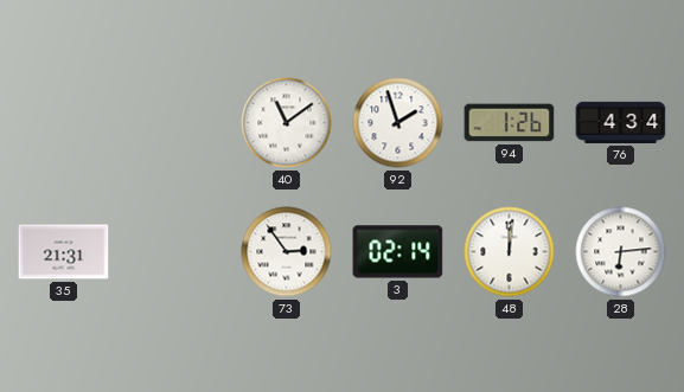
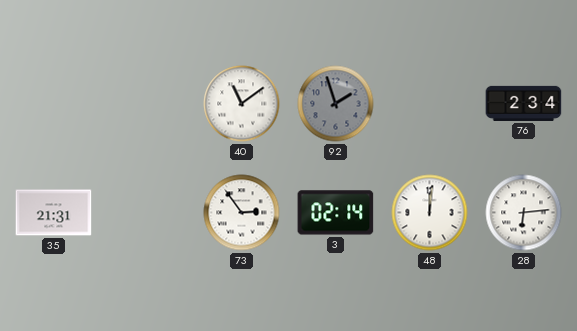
92 dial: white -> grey
94: 1:26 -> none
76: 4:34 -> 2:34
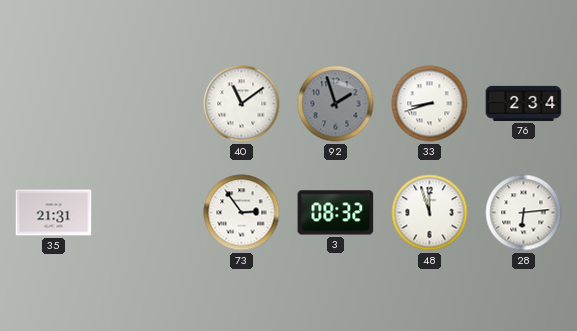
33: none -> 8:42
3: 02:14 -> 08:32
48: 12:01 -> 11:57
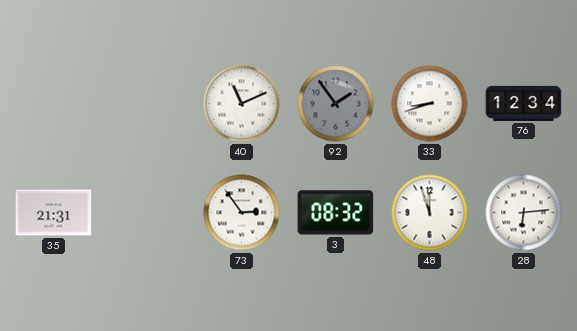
40: 11:09 -> 11:11
92: 1:57 -> 1:54
76: 2:34 -> 12:34
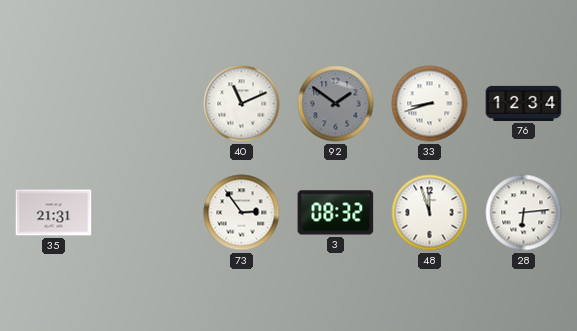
92: 1:54 -> 1:51
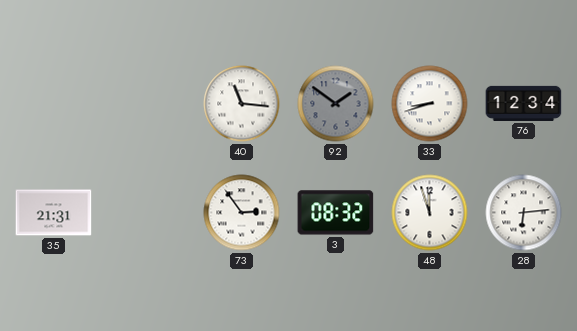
40: 11:11 -> 11:16
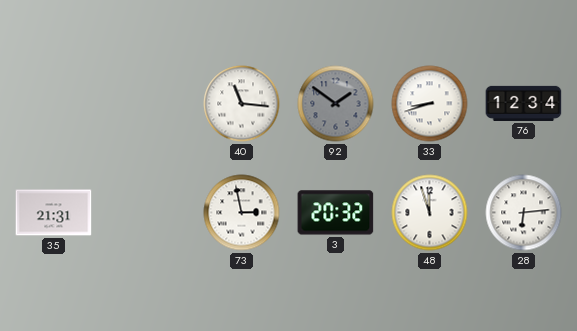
73: 2:54 -> 2:58
3: 08:32 -> 20:32
